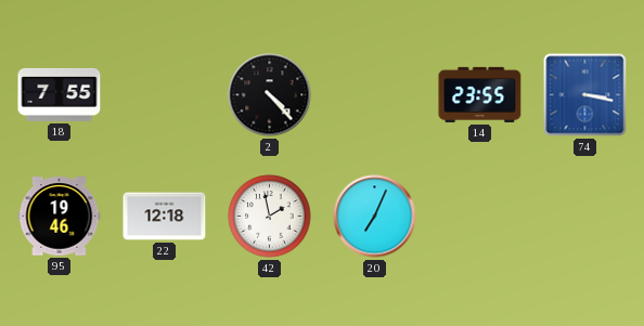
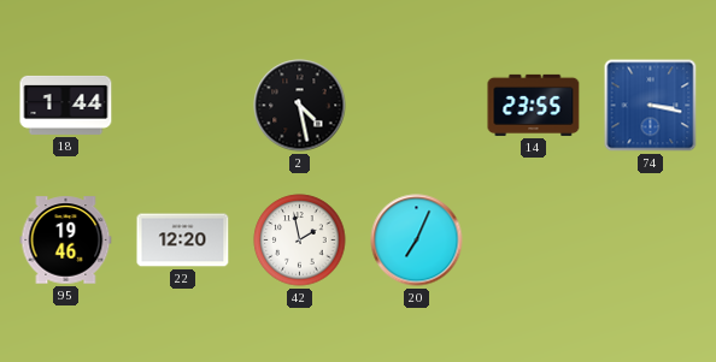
18: 7:55 -> 1:44
2: 4:23 -> 4:28
22: 12:18 -> 12:20
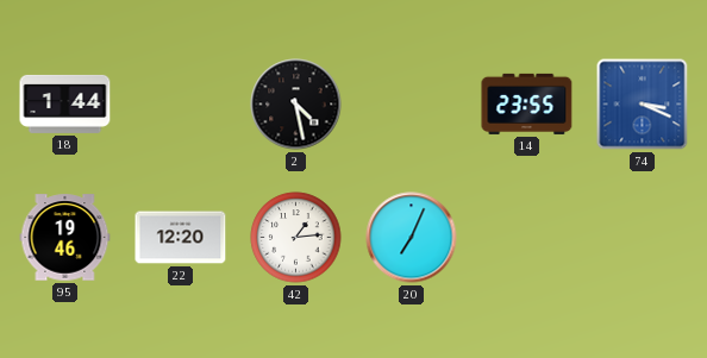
74: 3:17 -> 3:19
42: 1:58 -> 1:14
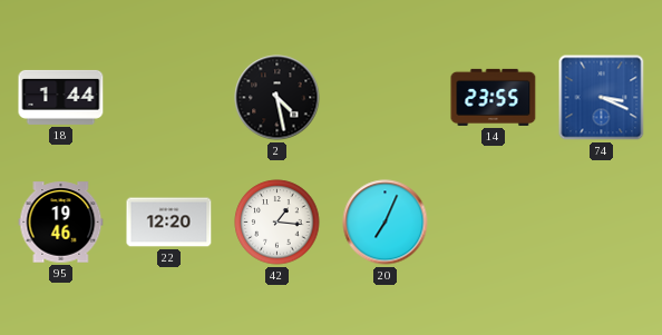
42: 1:14 -> 1:16
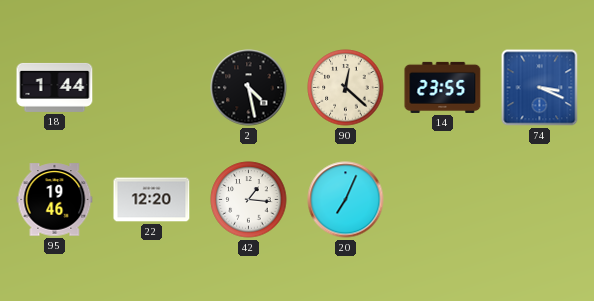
90: none -> 12:22
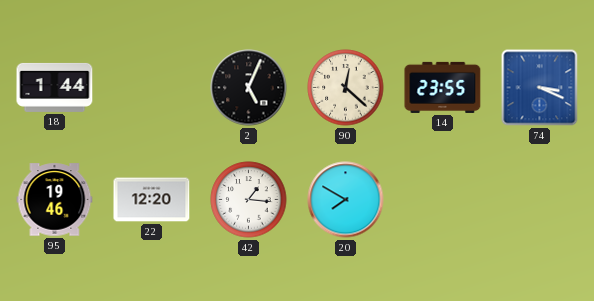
2: 4:28 -> 5:04
20: 7:04 -> 7:50
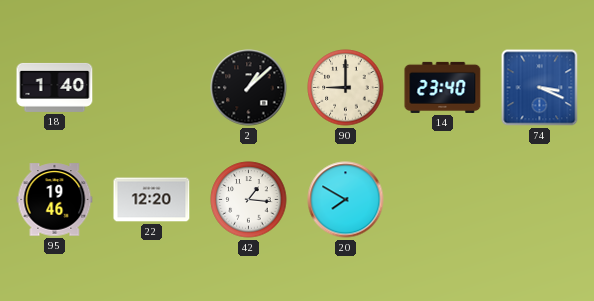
18: 1:44 -> 1:40
2: 5:04 -> 1:08
90: 12:22 -> 9:00
14: 23:55 -> 23:40
